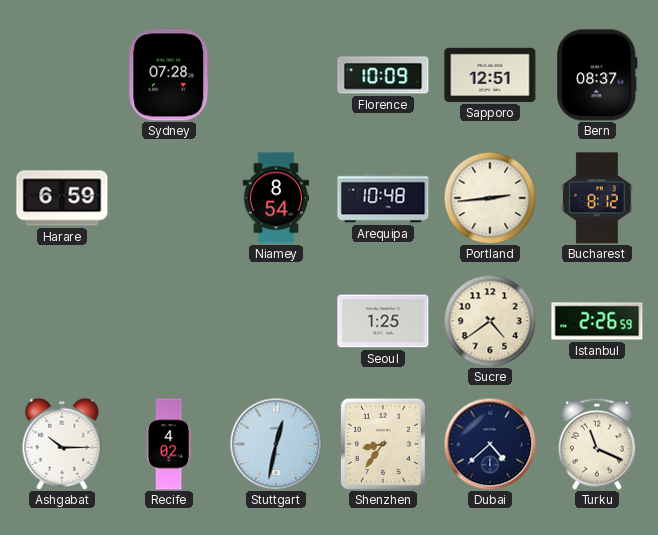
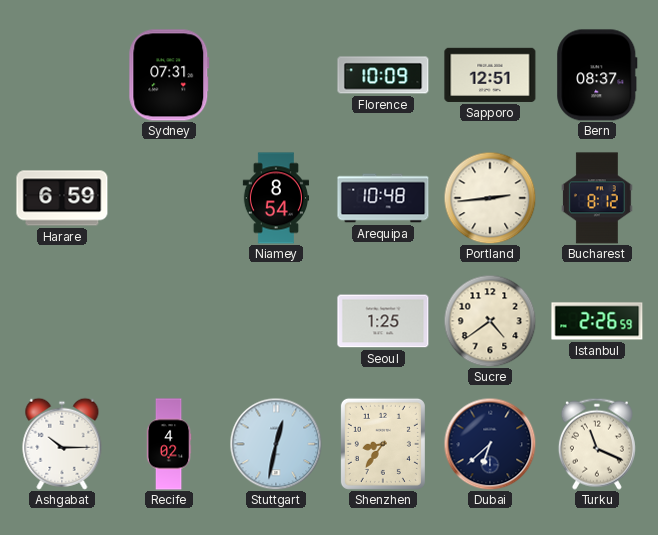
Sydney: 07:28 -> 07:31
Dubai: 4:38 -> 6:38
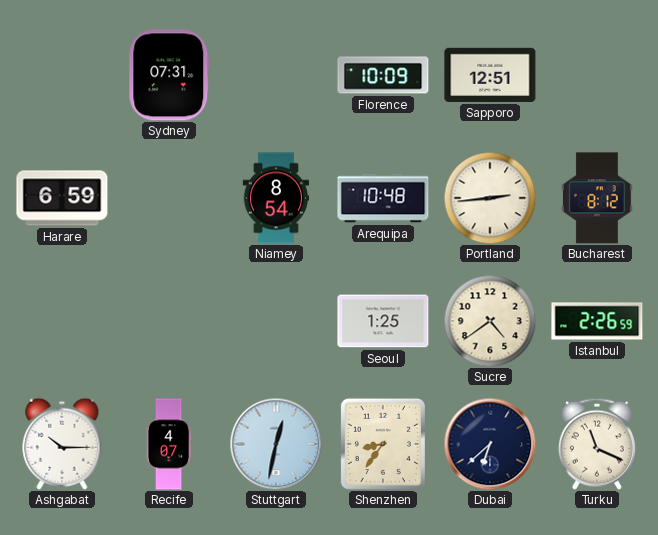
Bern: 08:37 -> none
Recife: 4:02 -> 4:07
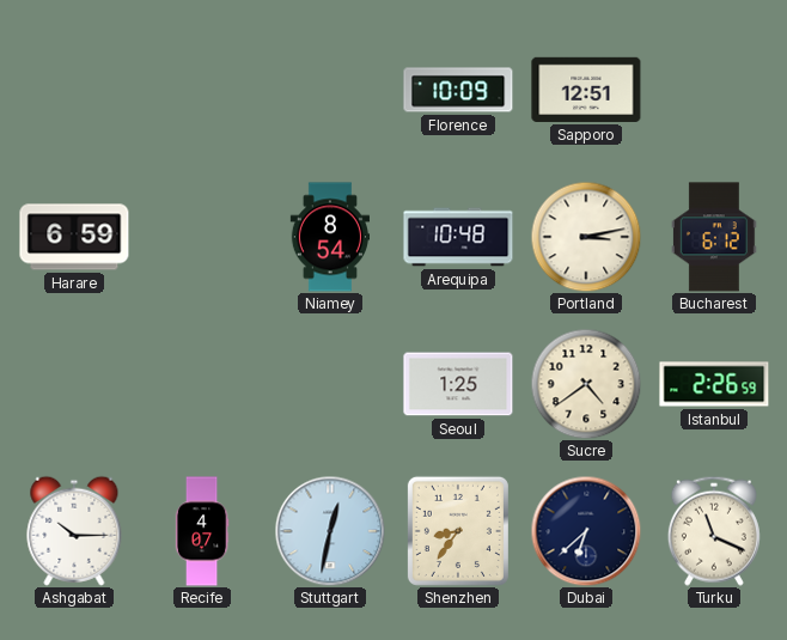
Sydney: 07:31 -> none
Portland: 2:44 -> 3:13
Bucharest: 8:12 -> 6:12
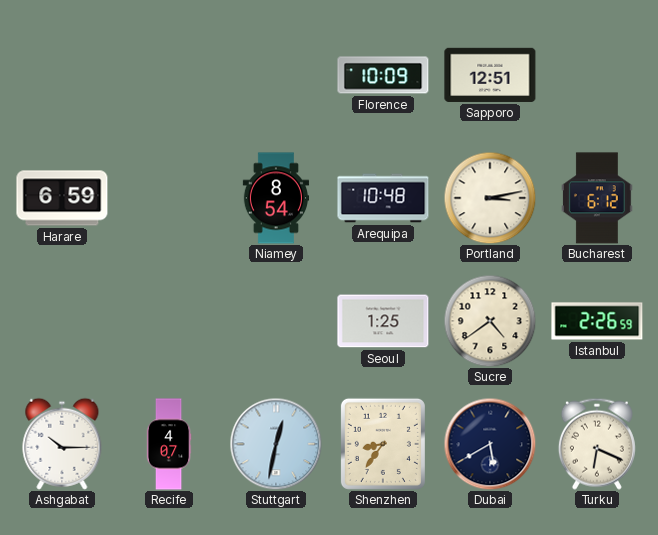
Dubai: 6:38 -> 5:40
Turku: 11:19 -> 6:19
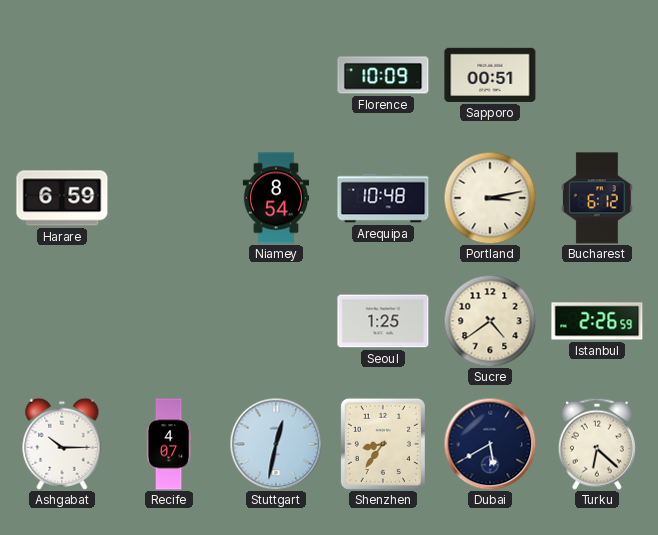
Sapporo: 12:51 -> 00:51
Turku: 6:19 -> 6:22
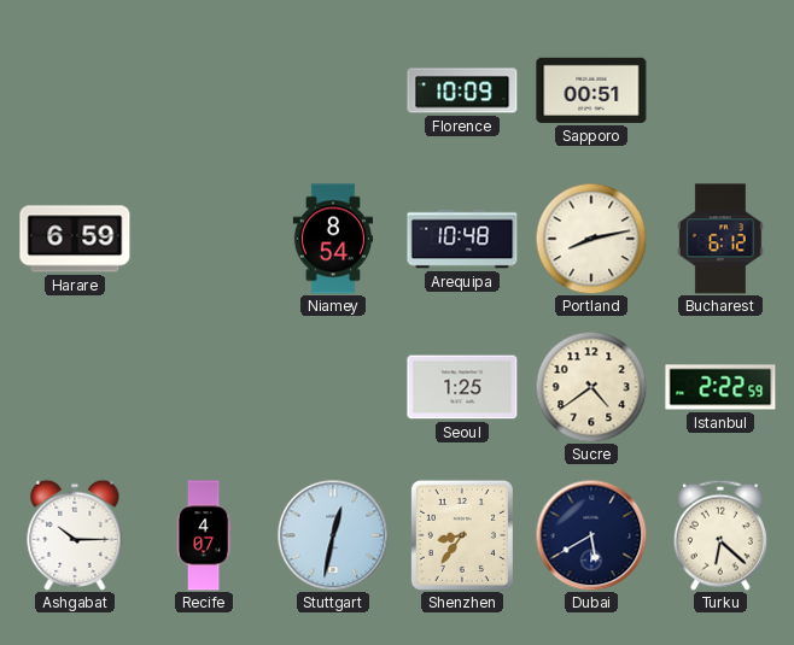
Portland: 3:13 -> 8:13
Istanbul: 2:26 -> 2:22
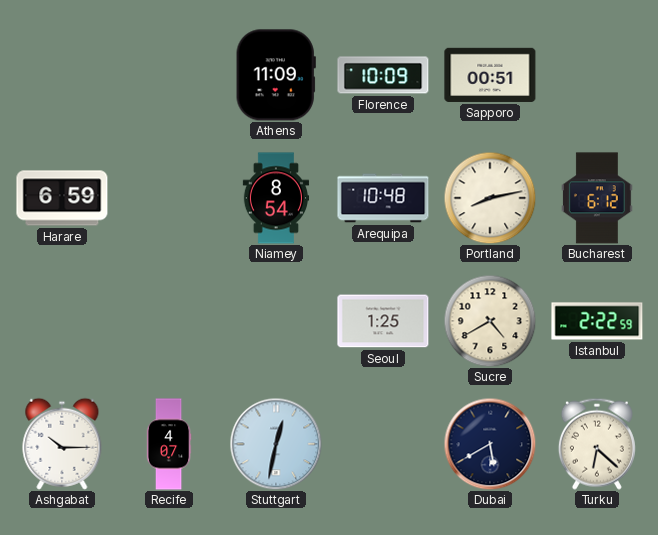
Athens: none -> 11:09
Sucre: 4:39 -> 4:40
Shenzhen: 8:36 -> none
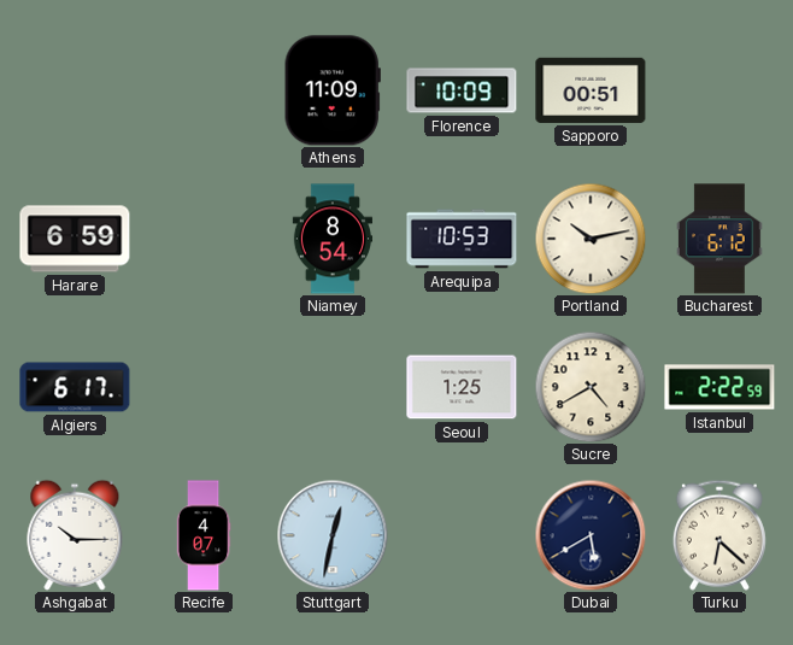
Arequipa: 10:48 -> 10:53
Portland: 8:13 -> 10:13
Algiers: none -> 6:17
